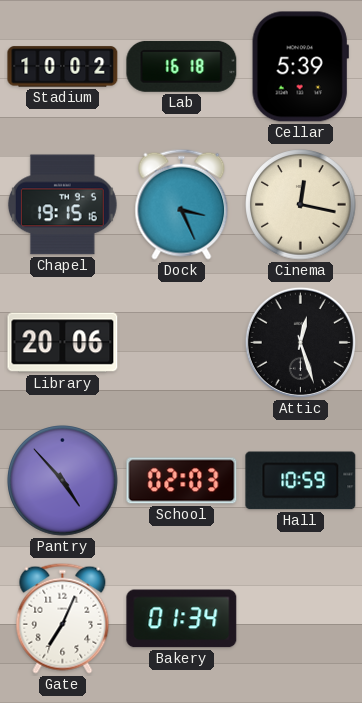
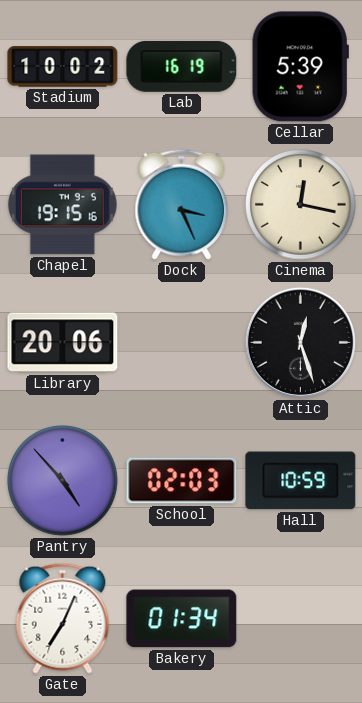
Lab: 16:18 -> 16:19
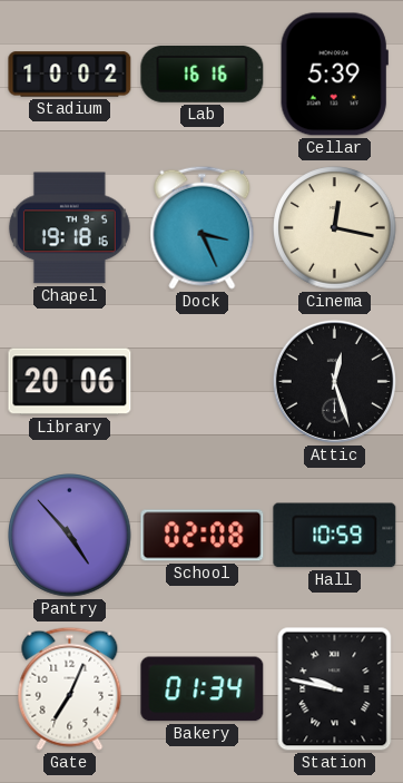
Lab: 16:19 -> 16:16
Chapel: 19:15 -> 19:18
School: 02:03 -> 02:08
Station: none -> 9:47
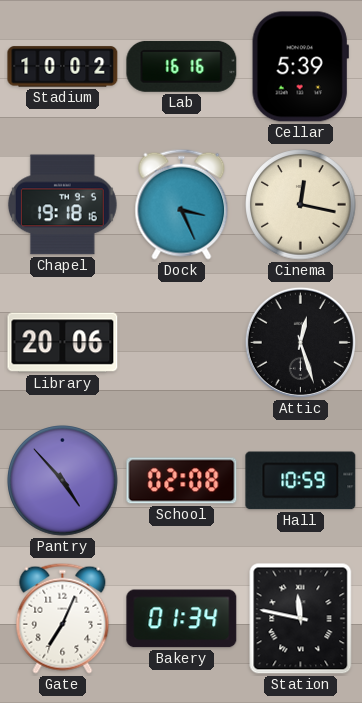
Station: 9:47 -> 11:47
